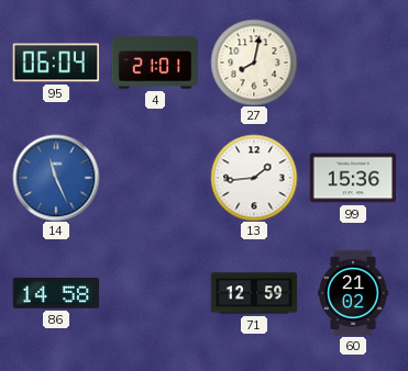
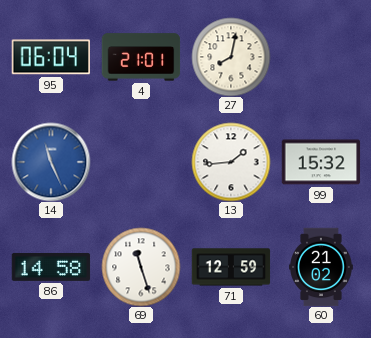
99: 15:36 -> 15:32
69: none -> 11:27
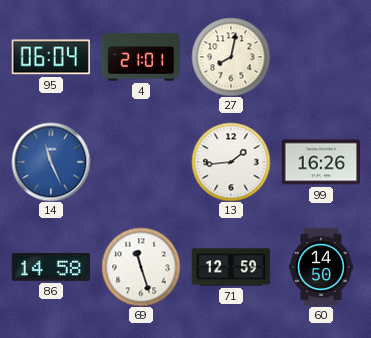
99: 15:32 -> 16:26
60: 21:02 -> 14:50
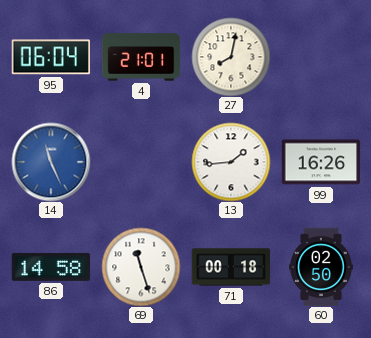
71: 12:59 -> 00:18
60: 14:50 -> 02:50
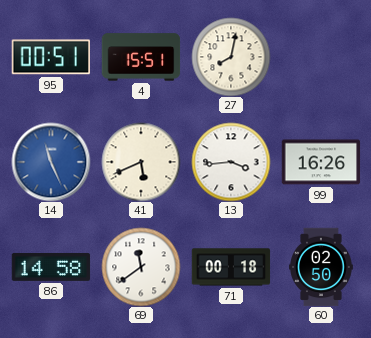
95: 06:04 -> 00:51
4: 21:01 -> 15:51
41: none -> 5:41
13: 1:44 -> 3:44
69: 11:27 -> 11:39
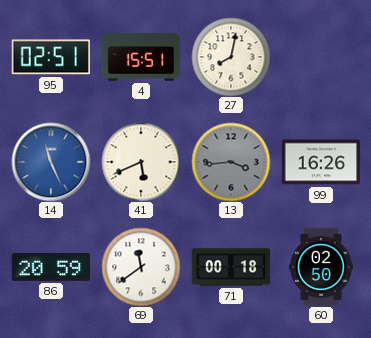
95: 00:51 -> 02:51
13 dial: white -> grey
86: 14:58 -> 20:59
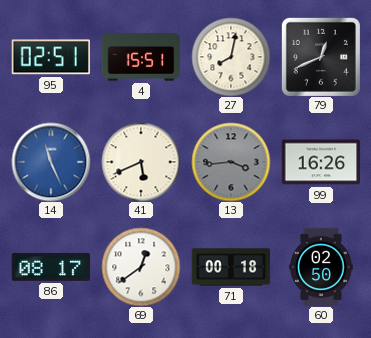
79: none -> 12:41
86: 20:59 -> 08:17
69: 11:39 -> 12:39
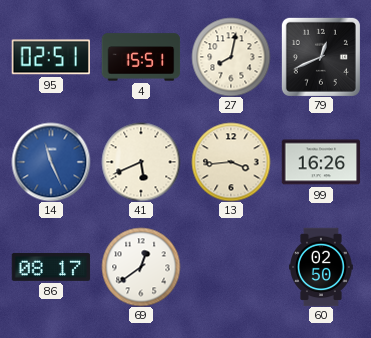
13 dial: grey -> cream
71: 00:18 -> none
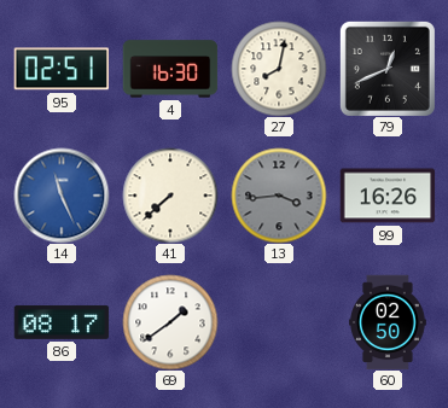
4: 15:51 -> 16:30
41: 5:41 -> 7:38
13 dial: cream -> grey
69: 12:39 -> 1:39
